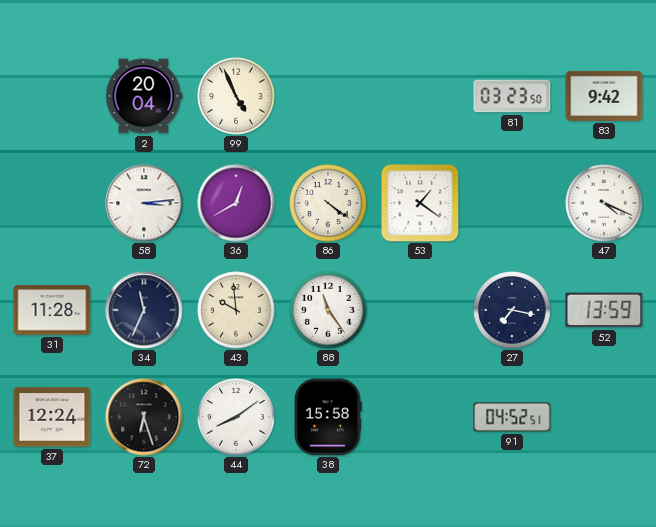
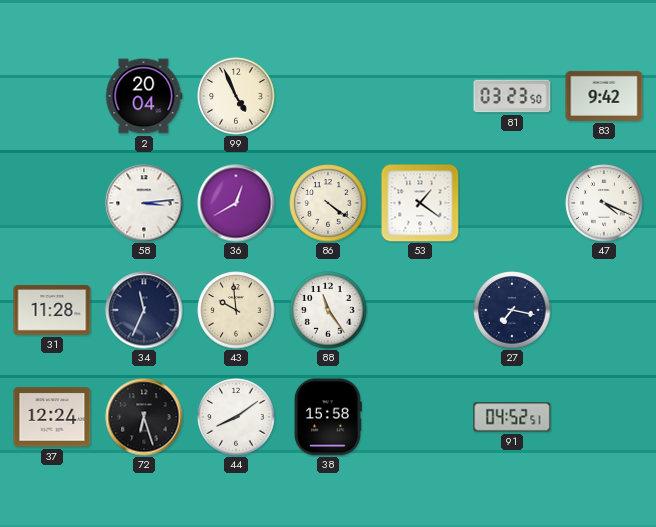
52: 13:59 -> none
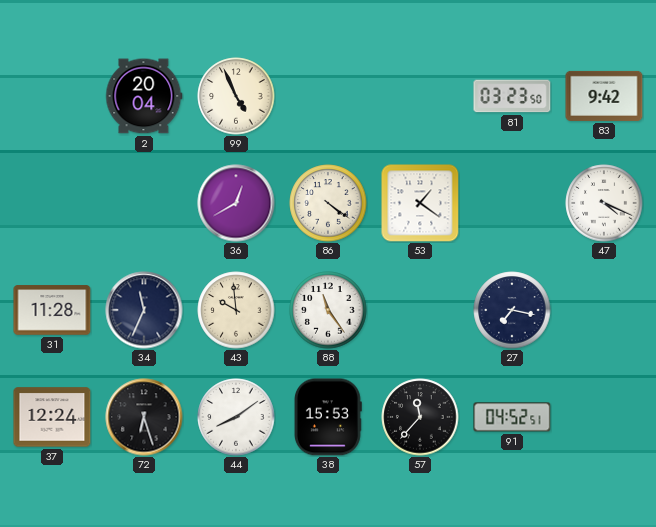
58: 3:14 -> none
38: 15:58 -> 15:53
57: none -> 11:37
